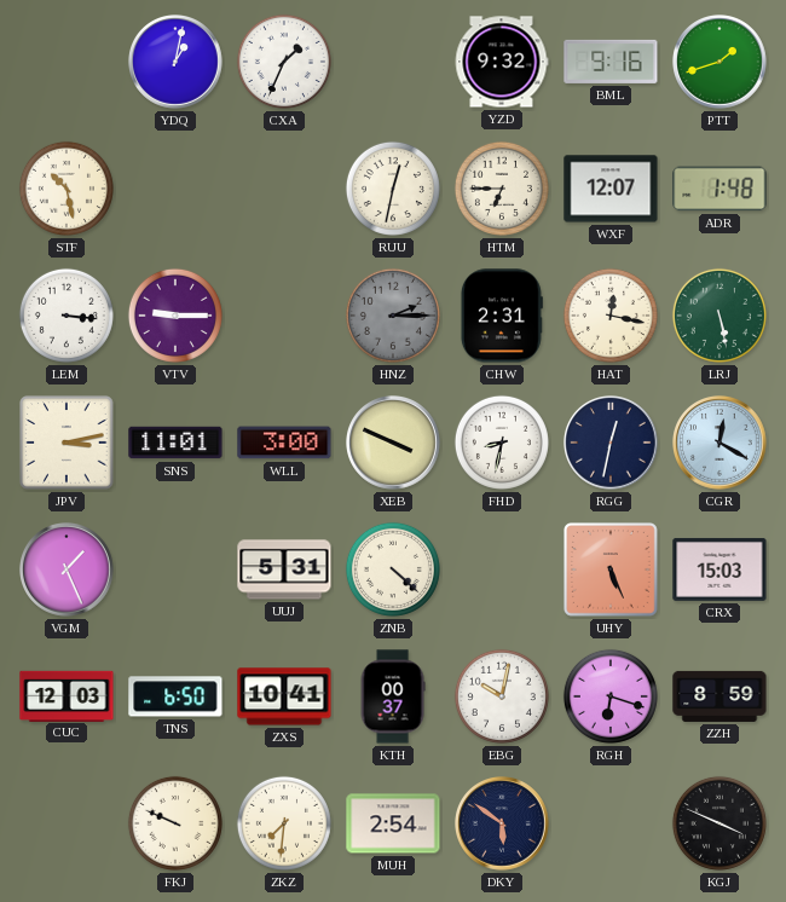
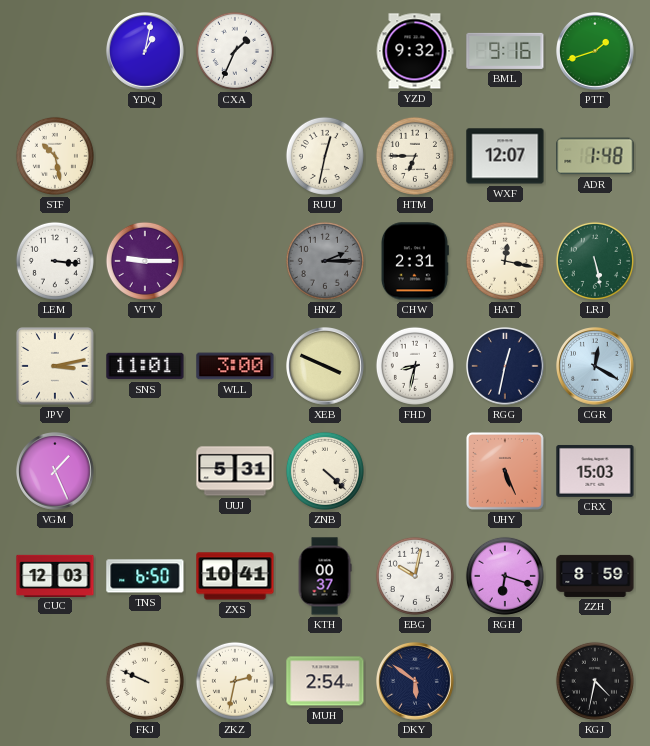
ZKZ: 7:31 -> 2:32
KGJ: 3:49 -> 4:32
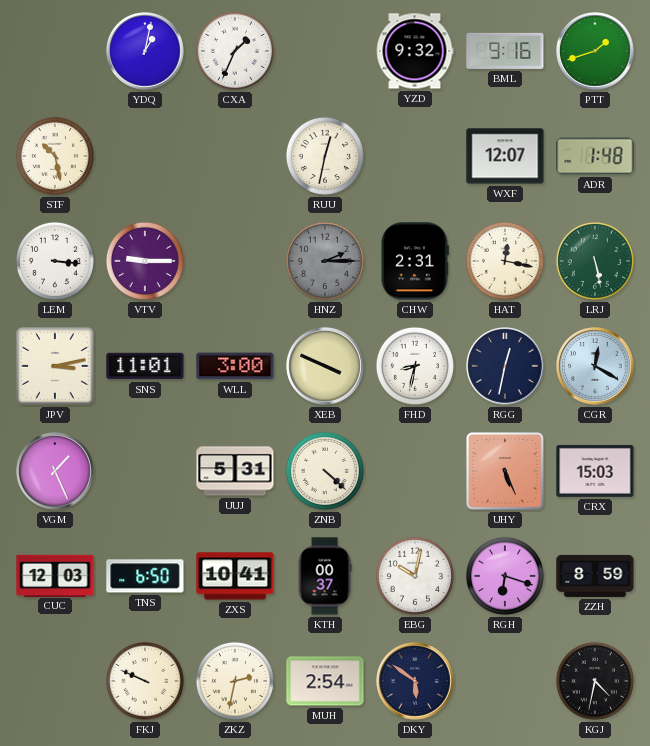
HTM: 6:45 -> none
